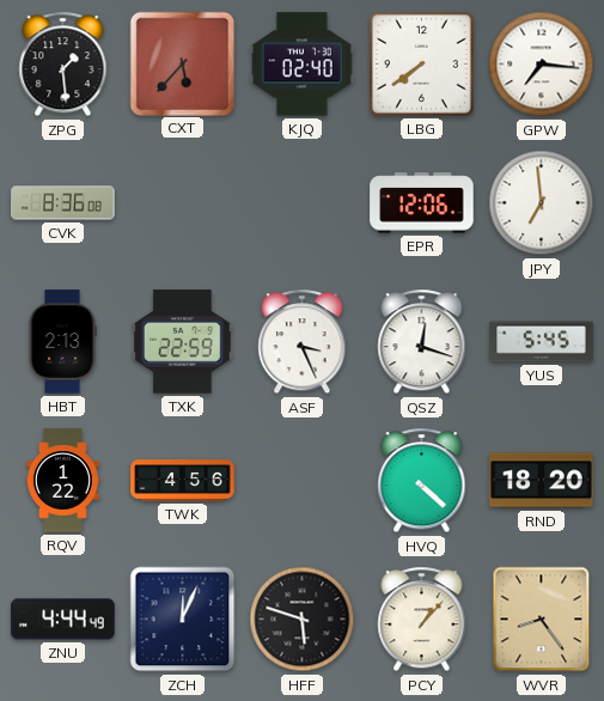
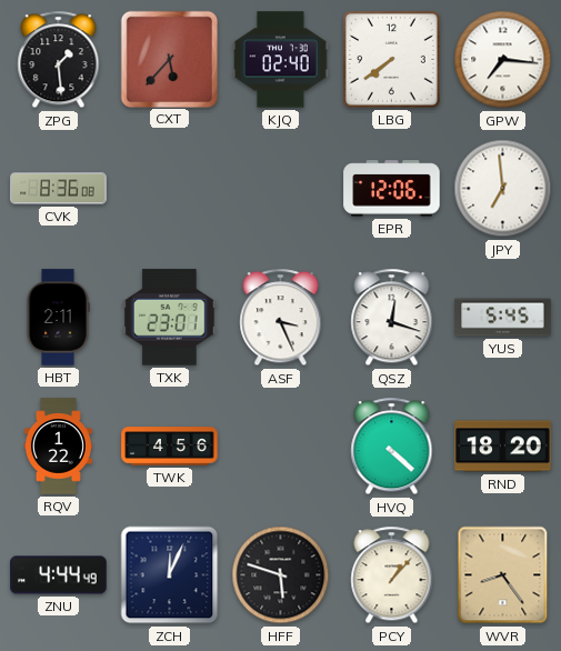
HBT: 2:13 -> 2:11
TXK: 22:59 -> 23:01
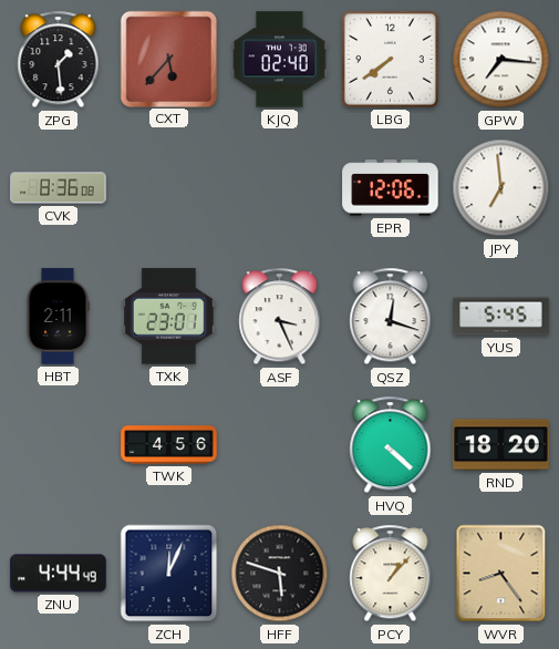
RQV: 1:22 -> none
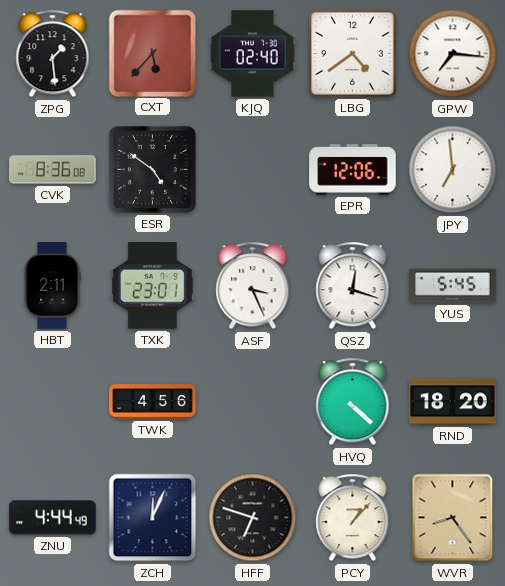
LBG: 7:39 -> 4:39
ESR: none -> 4:51
HFF: 5:48 -> 6:48
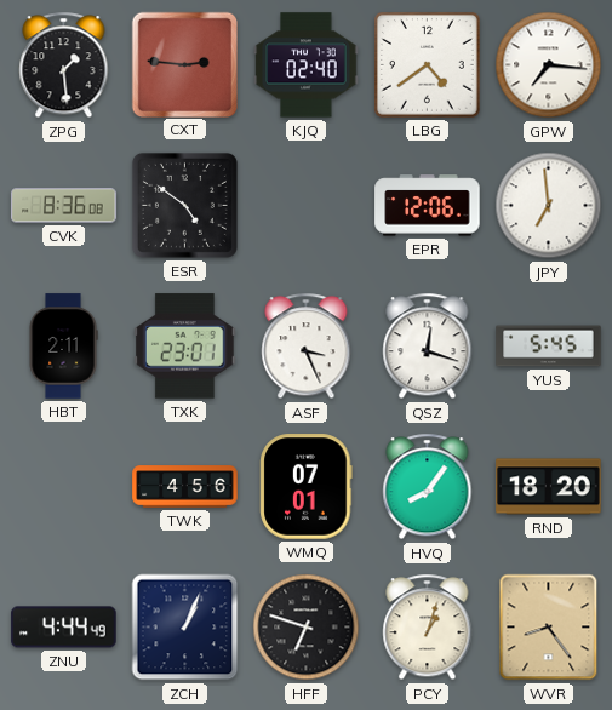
CXT: 5:37 -> 2:46
WMQ: none -> 07:01
HVQ: 4:22 -> 8:06
ZCH: 12:04 -> 1:04
PCY: 1:07 -> 1:03
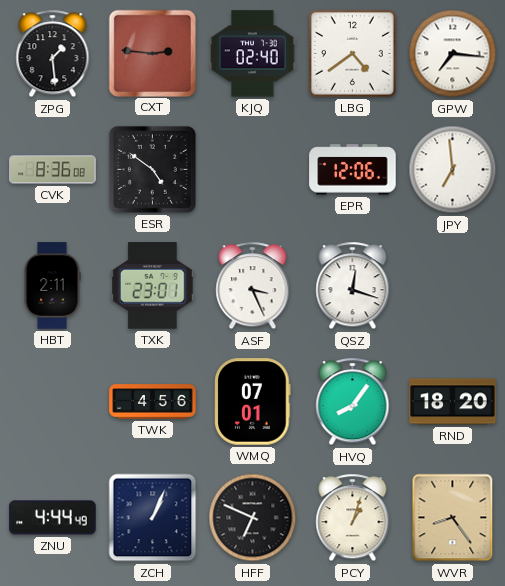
YUS: 5:45 -> none
HFF: 6:48 -> 6:49
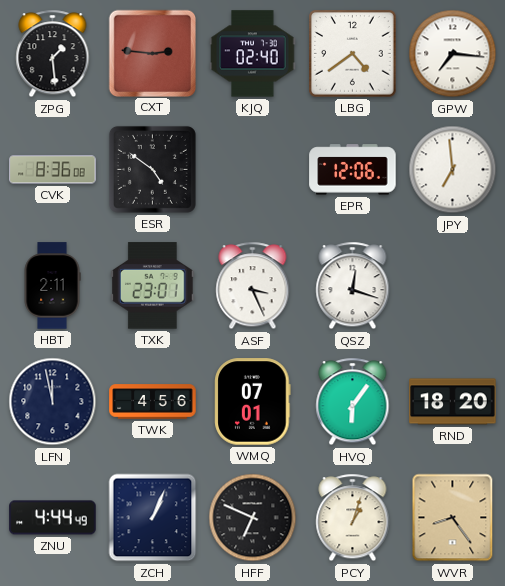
LFN: none -> 11:58
HVQ: 8:06 -> 6:06
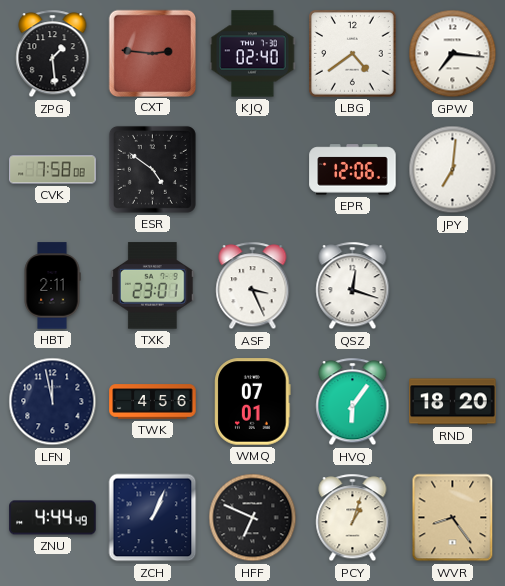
CVK: 8:36 -> 7:58
JPY: 6:59 -> 7:01
